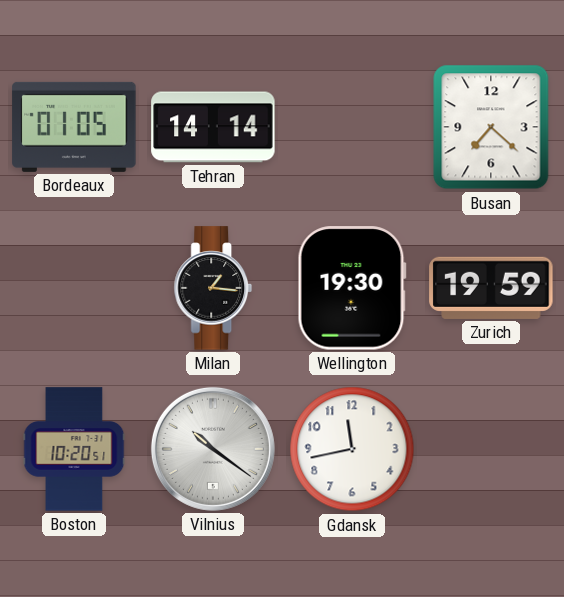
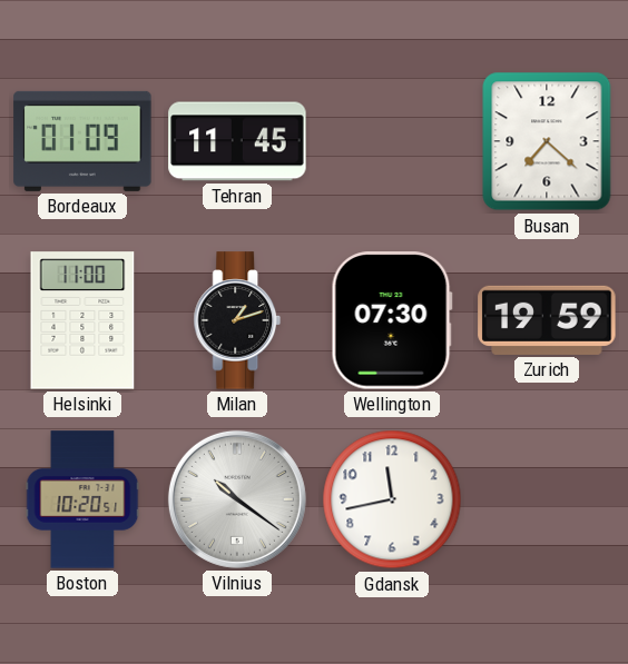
Bordeaux: 01:05 -> 01:09
Tehran: 14:14 -> 11:45
Helsinki: none -> 11:00
Milan: 1:16 -> 1:12
Wellington: 19:30 -> 07:30
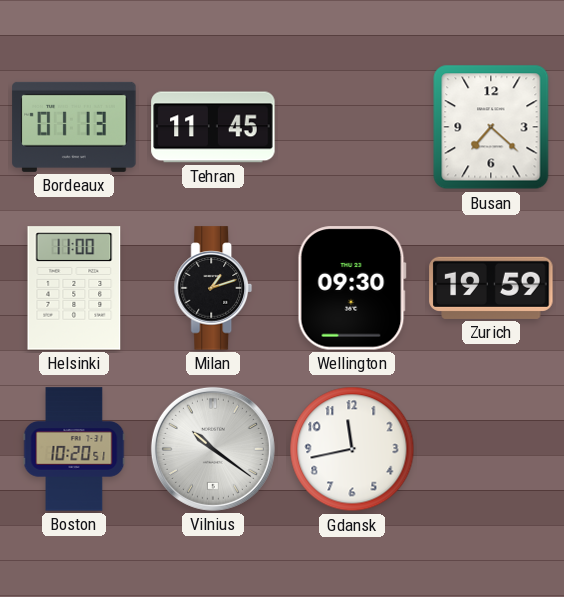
Bordeaux: 01:09 -> 01:13
Wellington: 07:30 -> 09:30
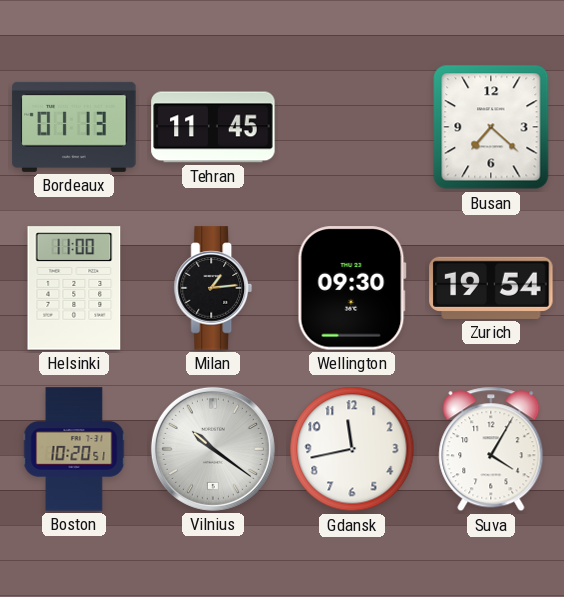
Milan: 1:12 -> 1:14
Zurich: 19:59 -> 19:54
Suva: none -> 4:05
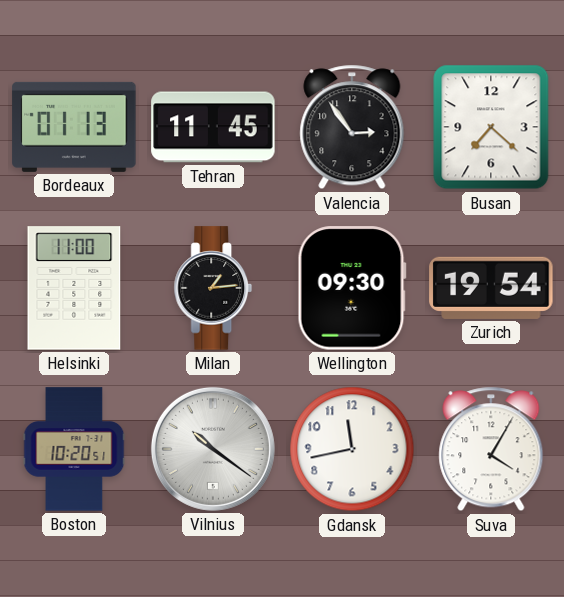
Valencia: none -> 2:54
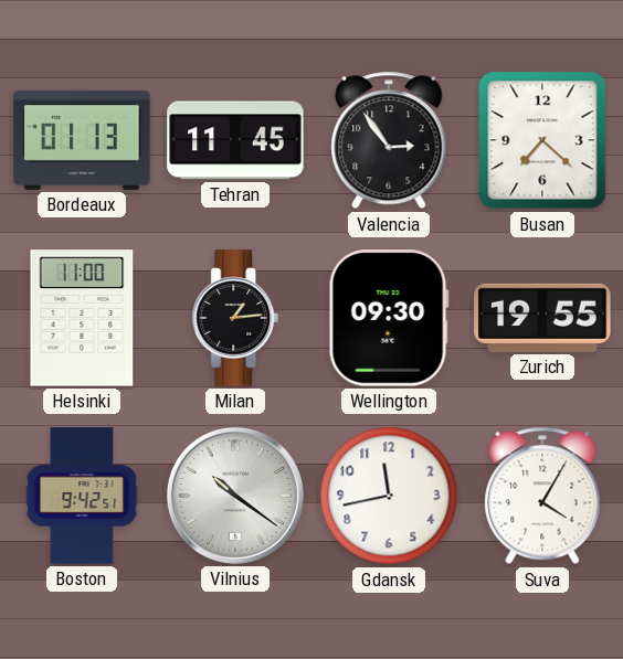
Zurich: 19:54 -> 19:55
Boston: 10:20 -> 9:42
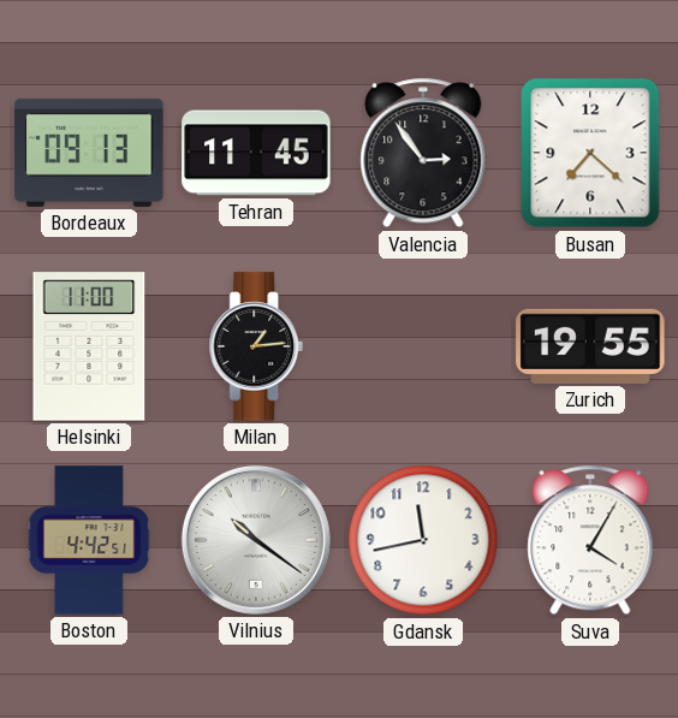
Bordeaux: 01:13 -> 09:13
Wellington: 09:30 -> none
Boston: 9:42 -> 4:42
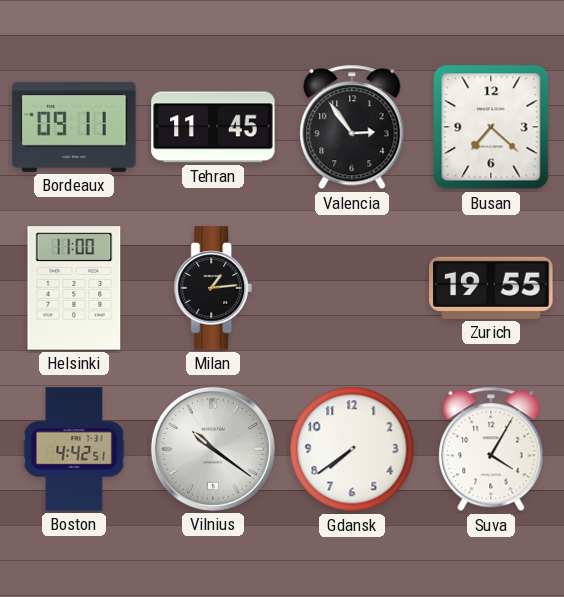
Bordeaux: 09:13 -> 09:11
Gdansk: 11:43 -> 7:39
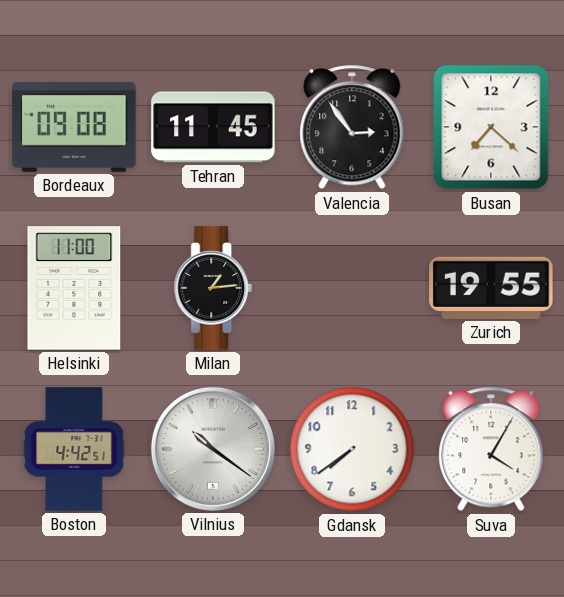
Bordeaux: 09:11 -> 09:08
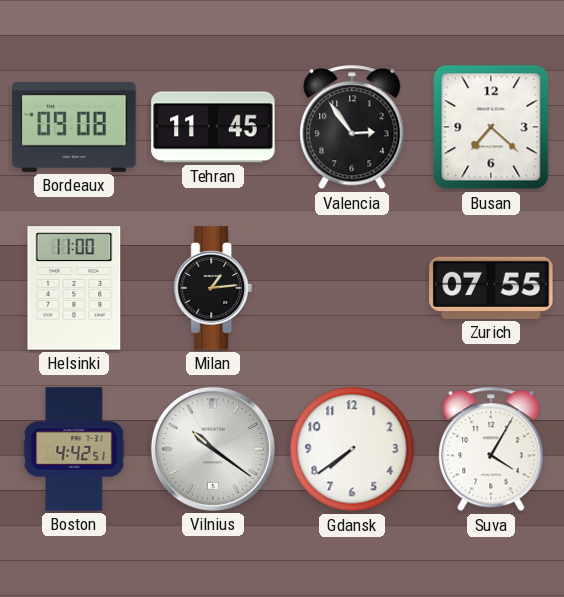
Zurich: 19:55 -> 07:55
